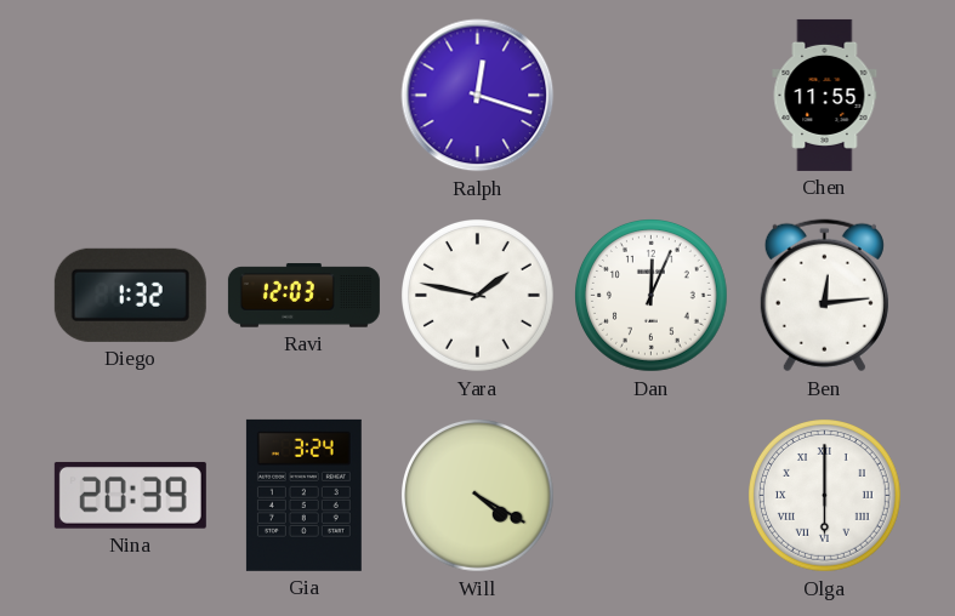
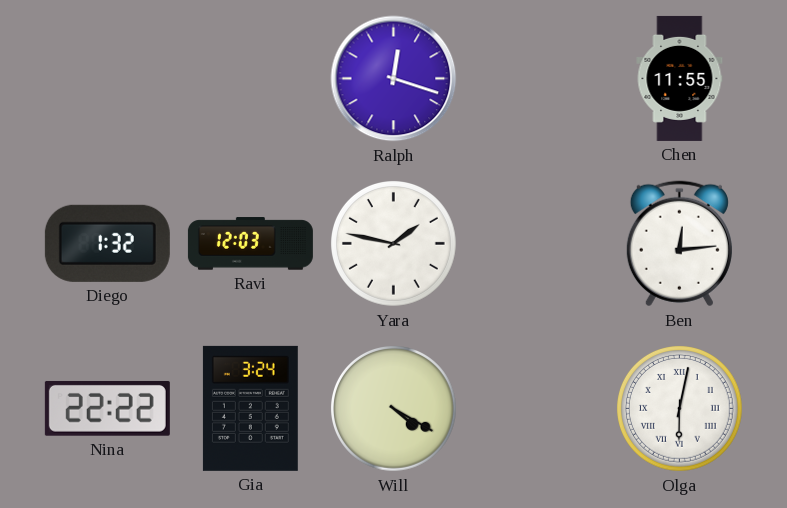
Dan: 12:04 -> none
Nina: 20:39 -> 22:22
Olga: 6:00 -> 6:02
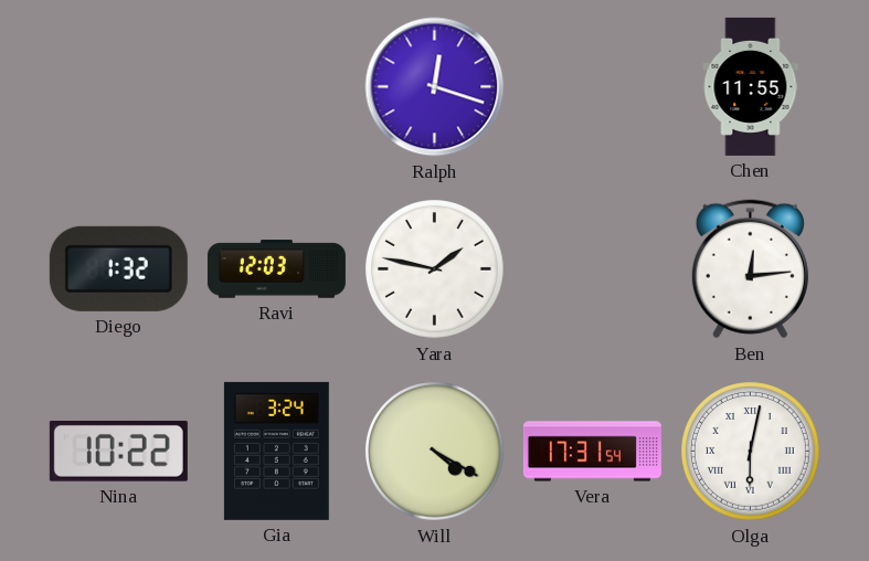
Nina: 22:22 -> 10:22
Vera: none -> 17:31
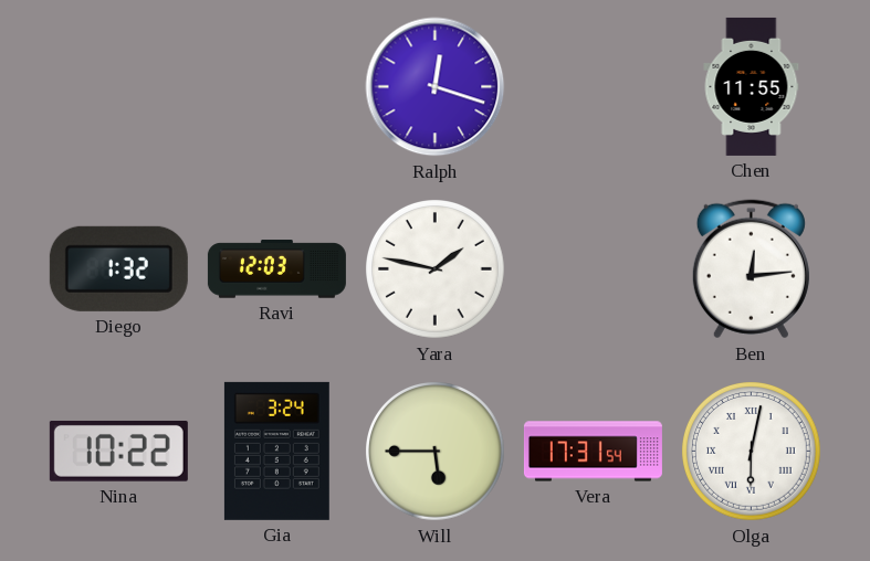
Will: 4:20 -> 5:45
